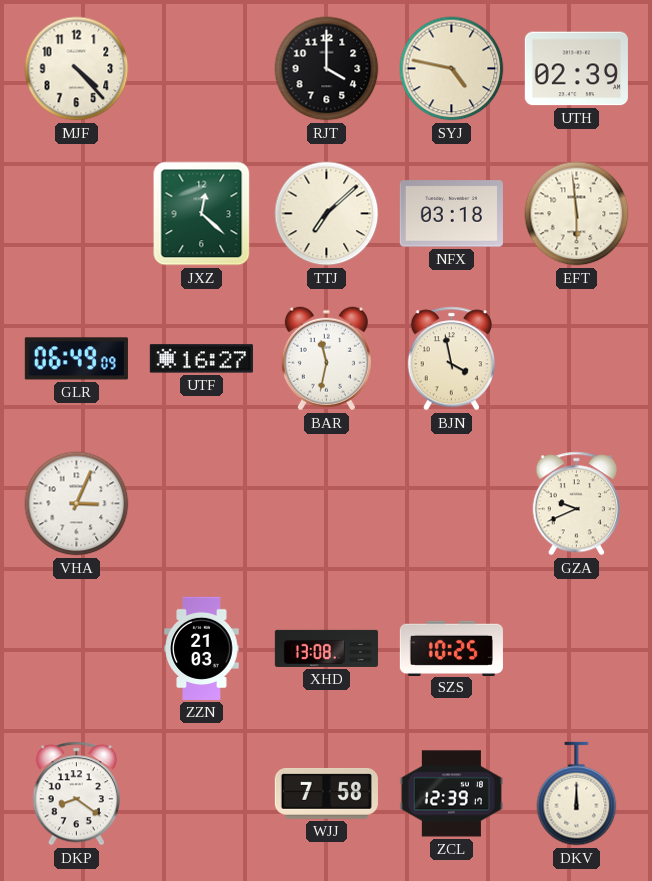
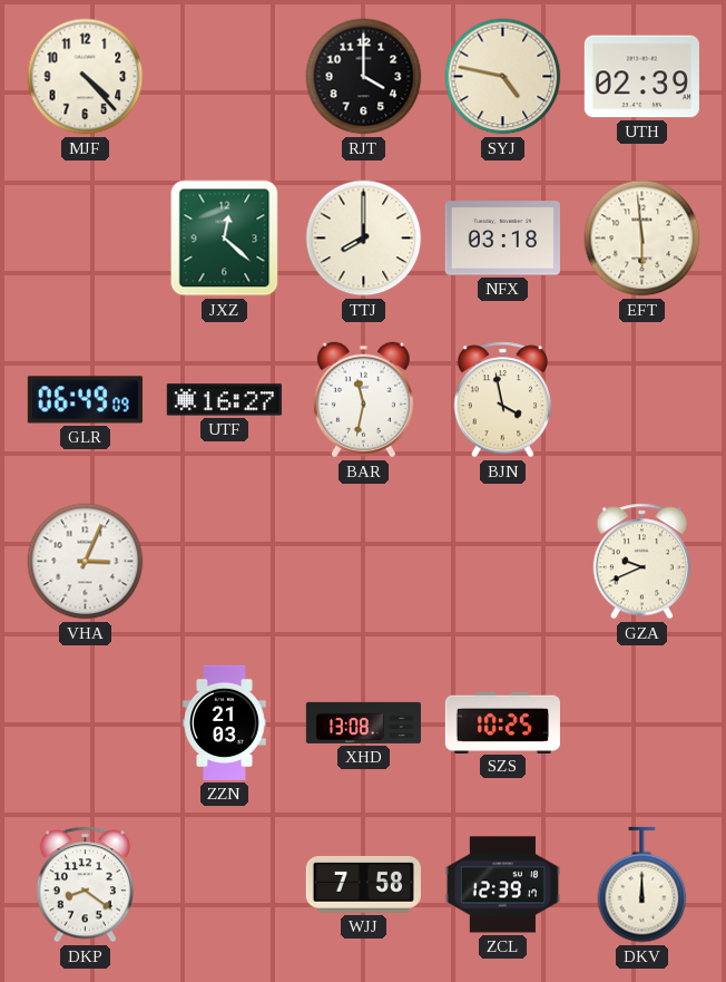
TTJ: 7:08 -> 8:00
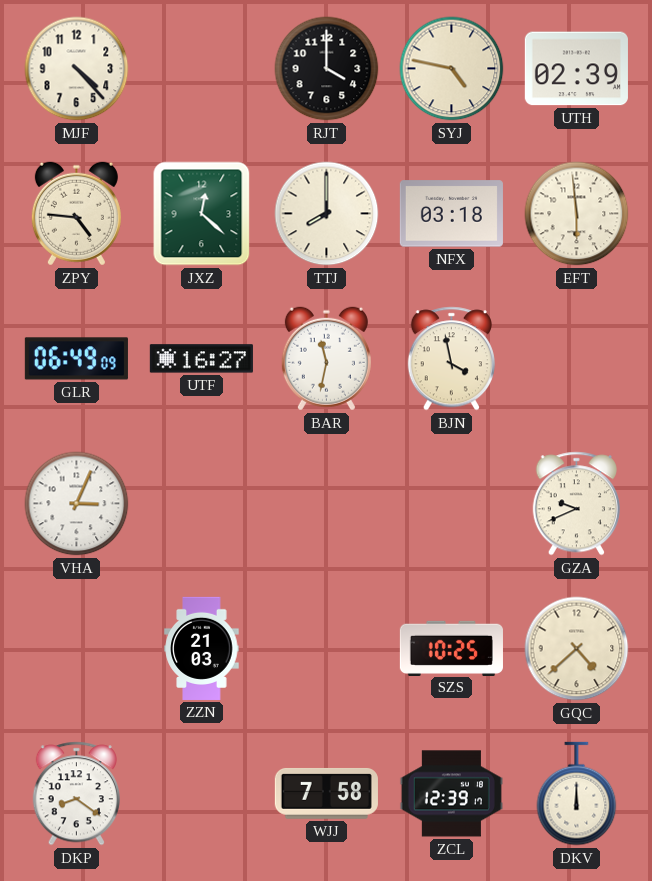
ZPY: none -> 4:46
XHD: 13:08 -> none
GQC: none -> 4:38
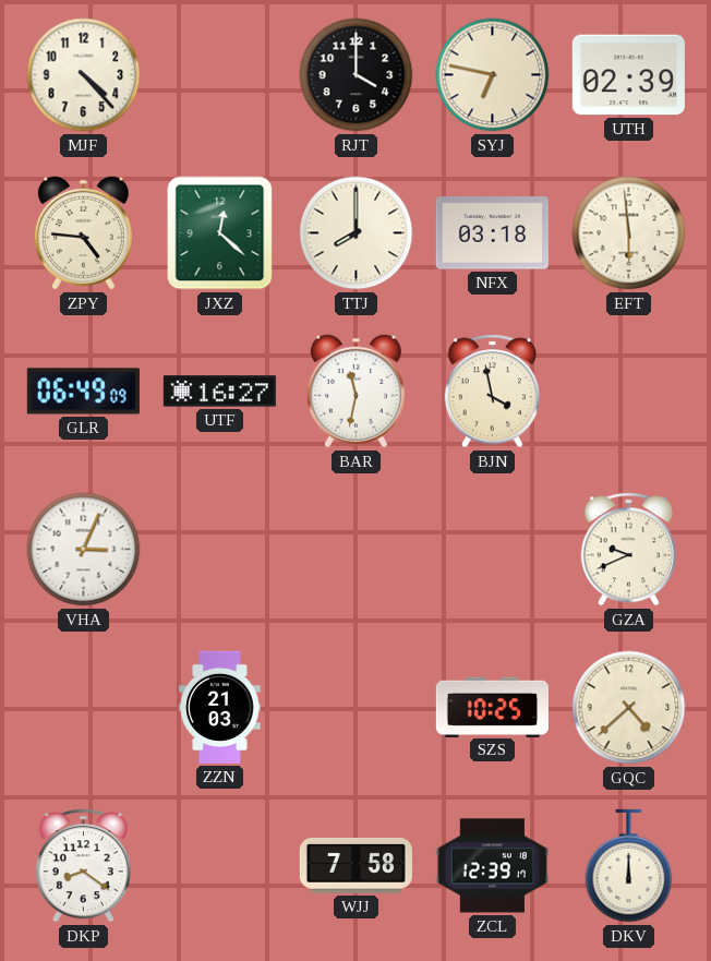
SYJ: 4:47 -> 6:47
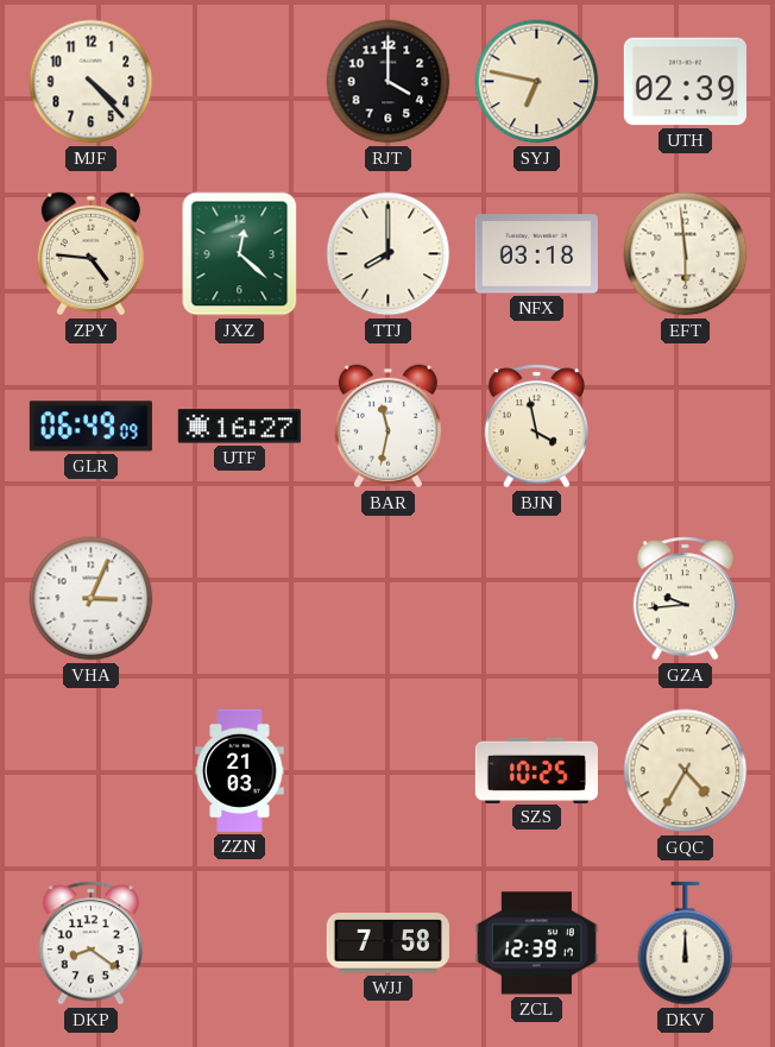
GZA: 9:41 -> 9:44
GQC: 4:38 -> 4:35
